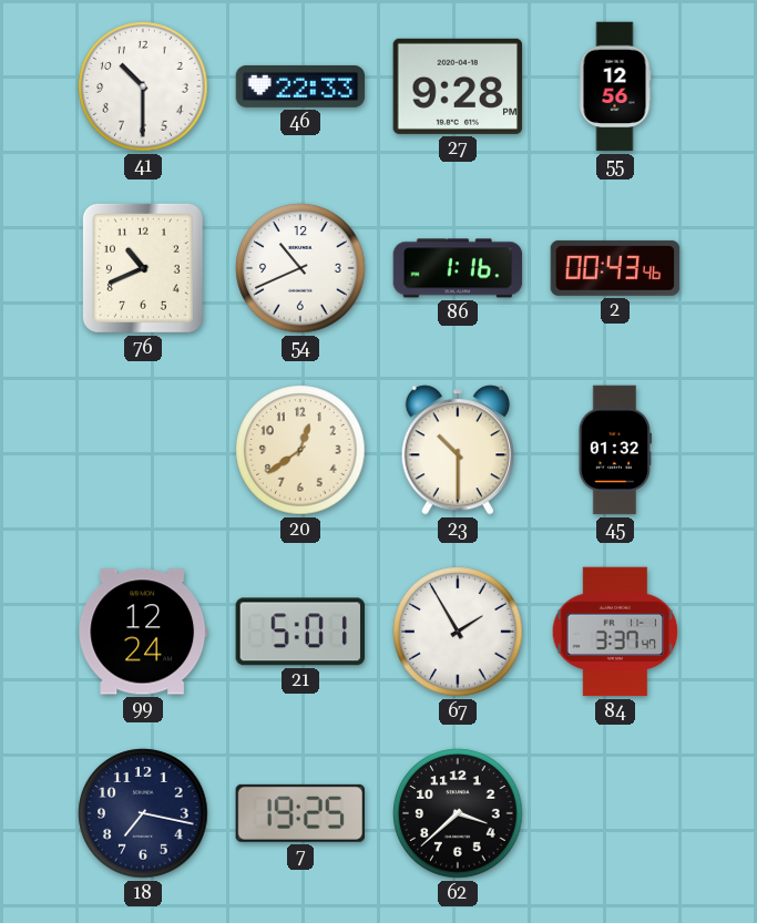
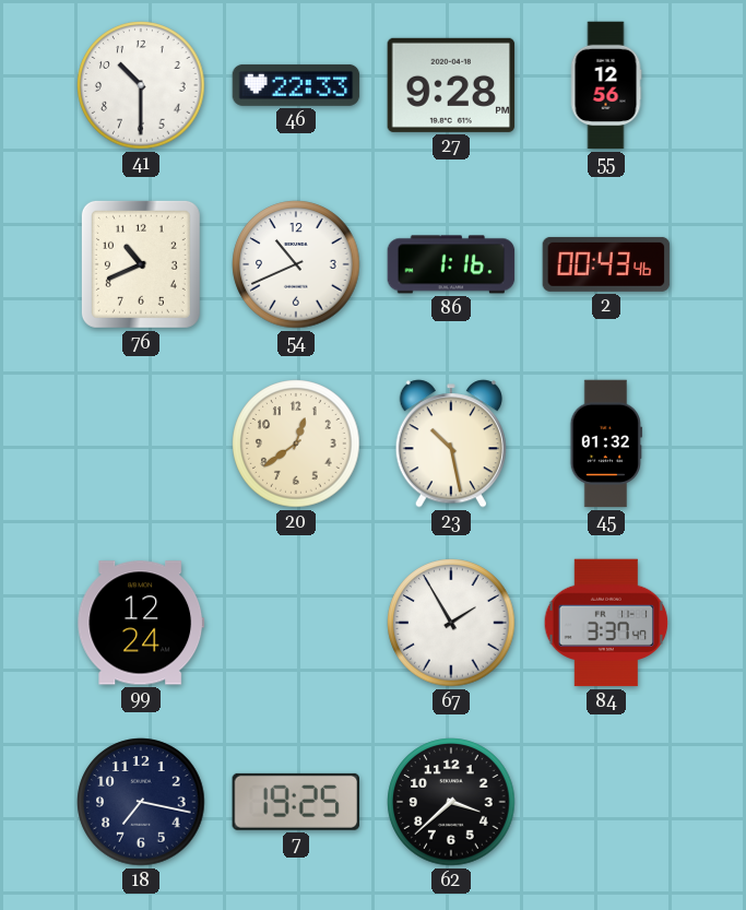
23: 10:30 -> 10:28
21: 5:01 -> none
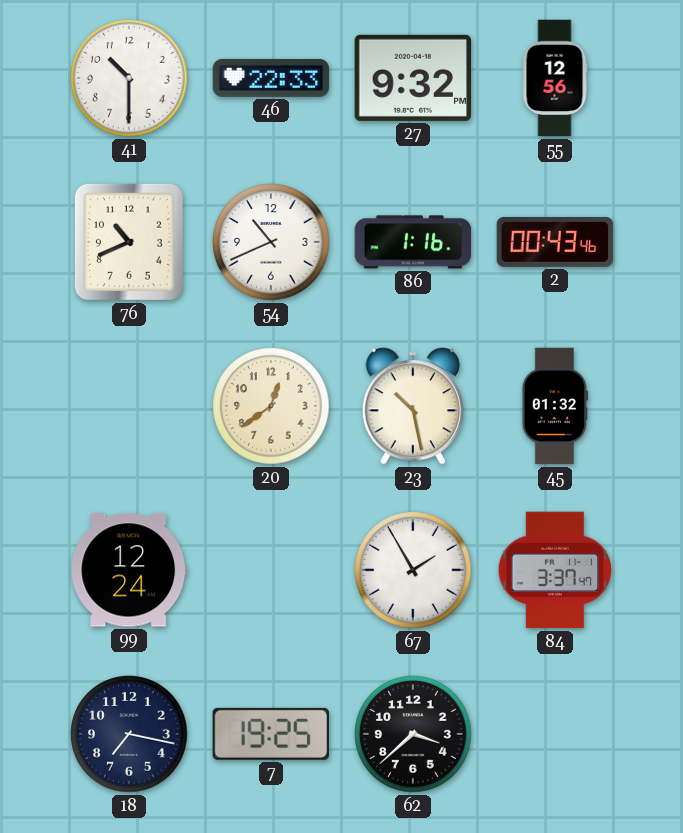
27: 9:28 -> 9:32
